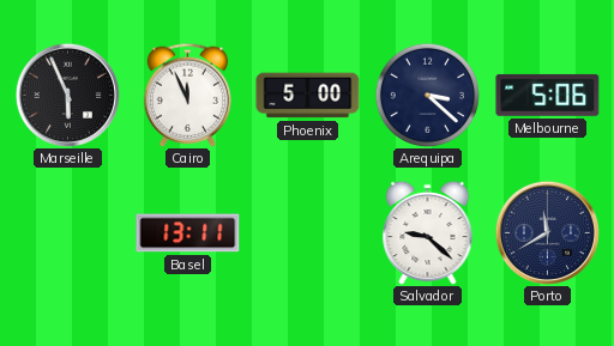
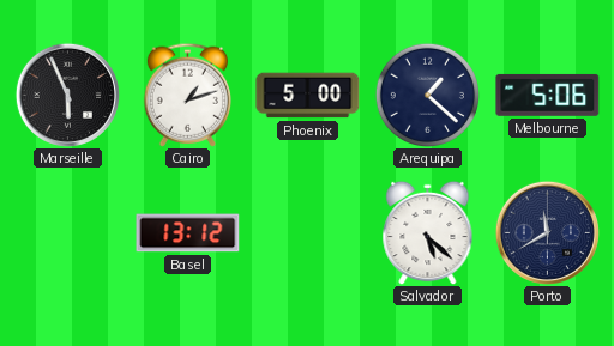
Cairo: 11:56 -> 1:12
Arequipa: 3:22 -> 1:22
Basel: 13:11 -> 13:12
Salvador: 9:22 -> 5:22
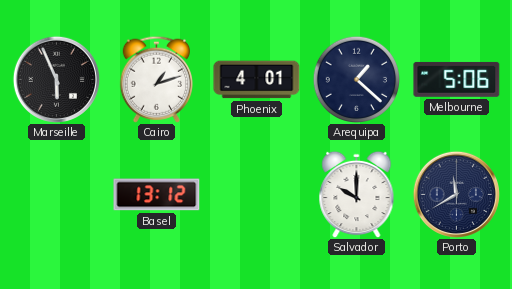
Phoenix: 5:00 -> 4:01
Salvador: 5:22 -> 10:00
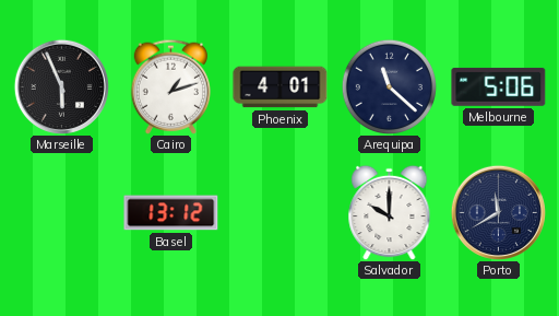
Arequipa: 1:22 -> 11:22
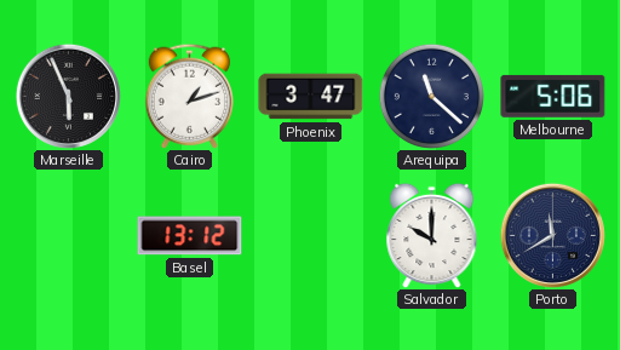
Phoenix: 4:01 -> 3:47
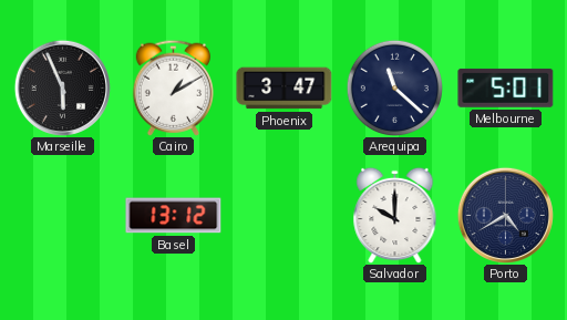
Cairo: 1:12 -> 1:10
Melbourne: 5:06 -> 5:01
Porto: 11:40 -> 4:40
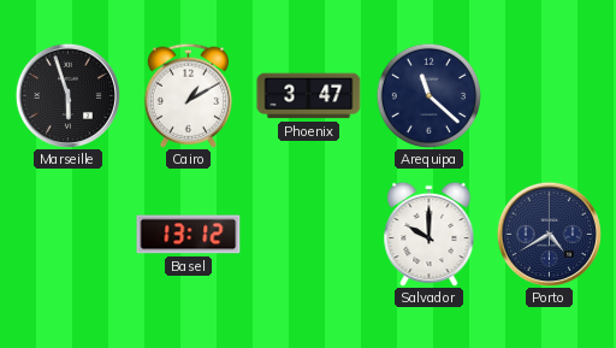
Marseille: 5:56 -> 5:57
Melbourne: 5:01 -> none
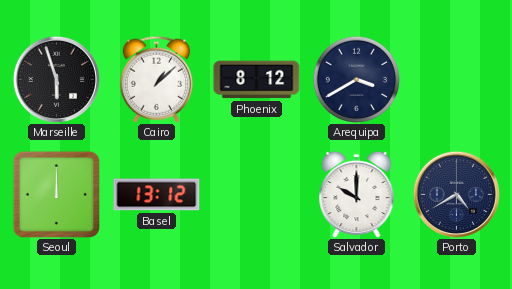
Cairo: 1:10 -> 1:08
Phoenix: 3:47 -> 8:12
Arequipa: 11:22 -> 3:40
Seoul: none -> 12:00
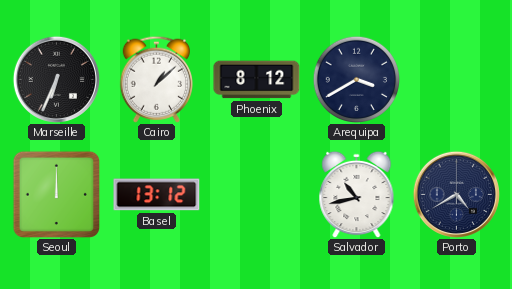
Marseille: 5:57 -> 6:34
Salvador: 10:00 -> 10:43
